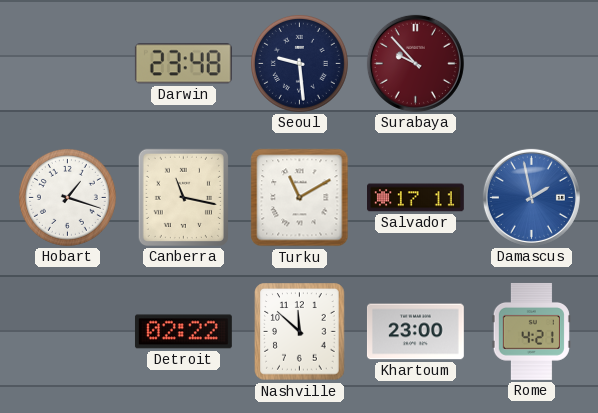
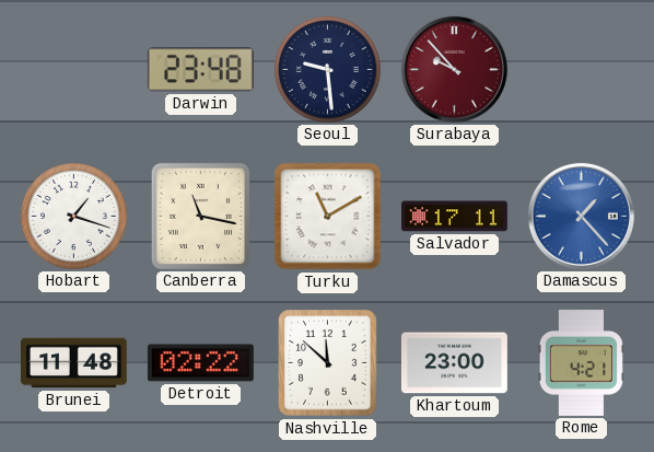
Damascus: 1:58 -> 1:23
Brunei: none -> 11:48
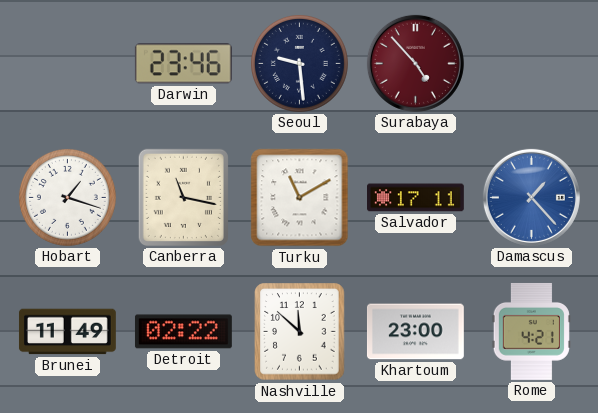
Darwin: 23:48 -> 23:46
Surabaya: 9:53 -> 4:53
Brunei: 11:48 -> 11:49
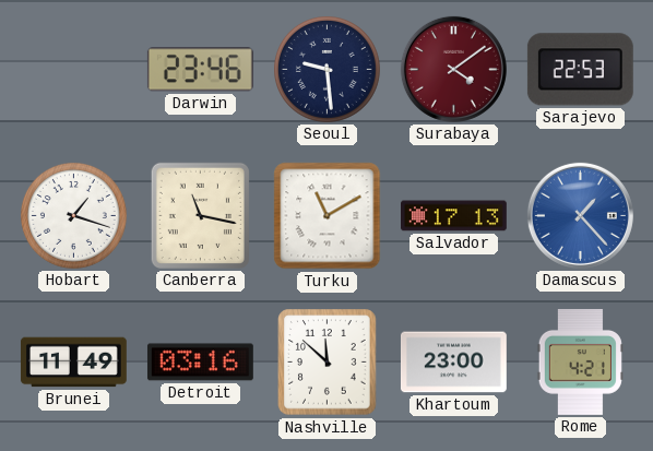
Surabaya: 4:53 -> 4:09
Sarajevo: none -> 22:53
Salvador: 17:11 -> 17:13
Detroit: 02:22 -> 03:16
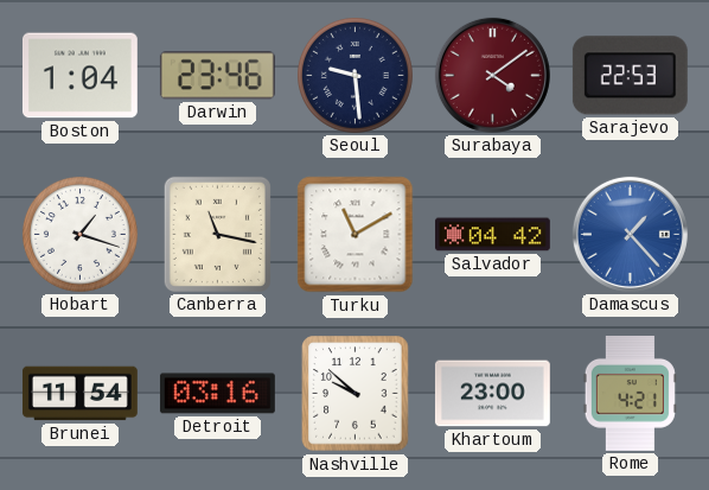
Boston: none -> 1:04
Salvador: 17:13 -> 04:42
Brunei: 11:49 -> 11:54
Nashville: 11:52 -> 9:52
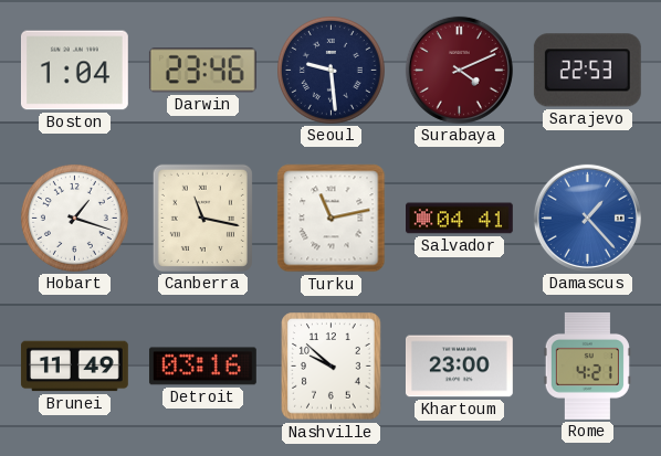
Surabaya: 4:09 -> 4:11
Turku: 11:10 -> 11:13
Salvador: 04:42 -> 04:41
Brunei: 11:54 -> 11:49
